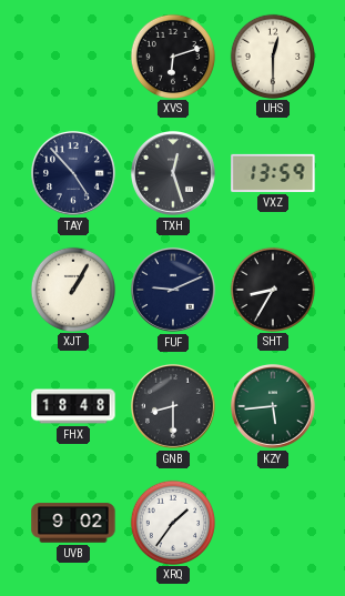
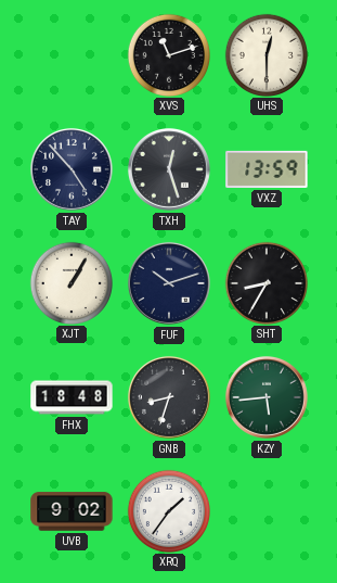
XVS: 6:12 -> 11:12
FUF: 9:11 -> 10:12
GNB: 8:30 -> 8:33
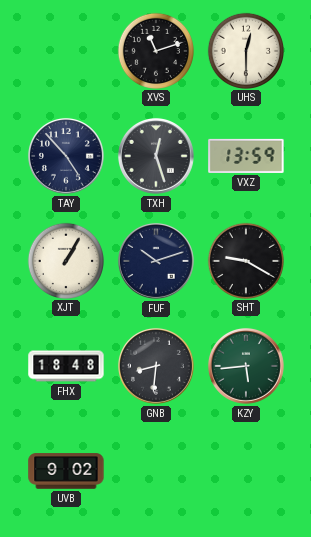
SHT: 8:35 -> 9:20
GNB: 8:33 -> 8:31
XRQ: 1:36 -> none
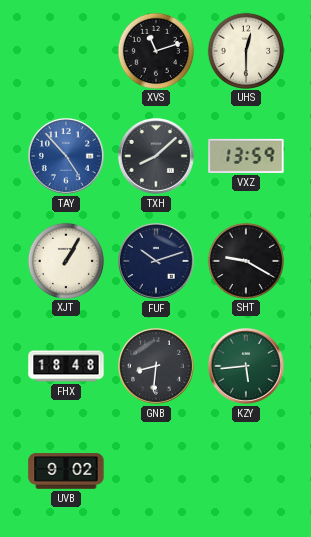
TAY dial: navy -> blue
TXH: 12:27 -> 8:08
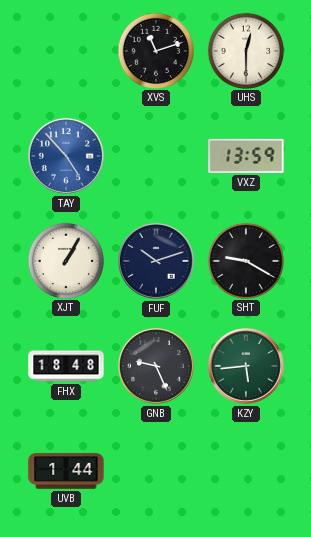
TXH: 8:08 -> none
GNB: 8:31 -> 9:26
UVB: 9:02 -> 1:44
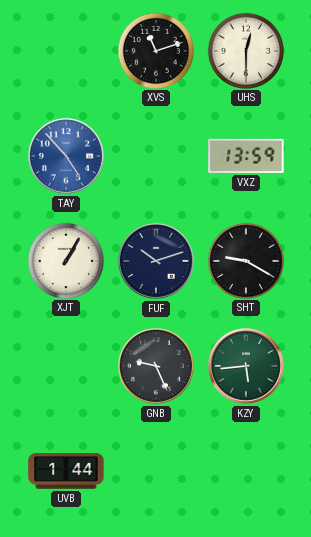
FHX: 18:48 -> none
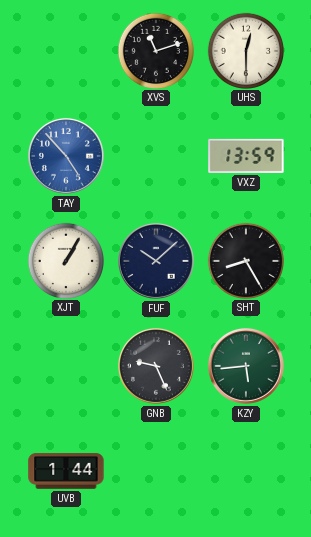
FUF: 10:12 -> 10:08
SHT: 9:20 -> 8:25
